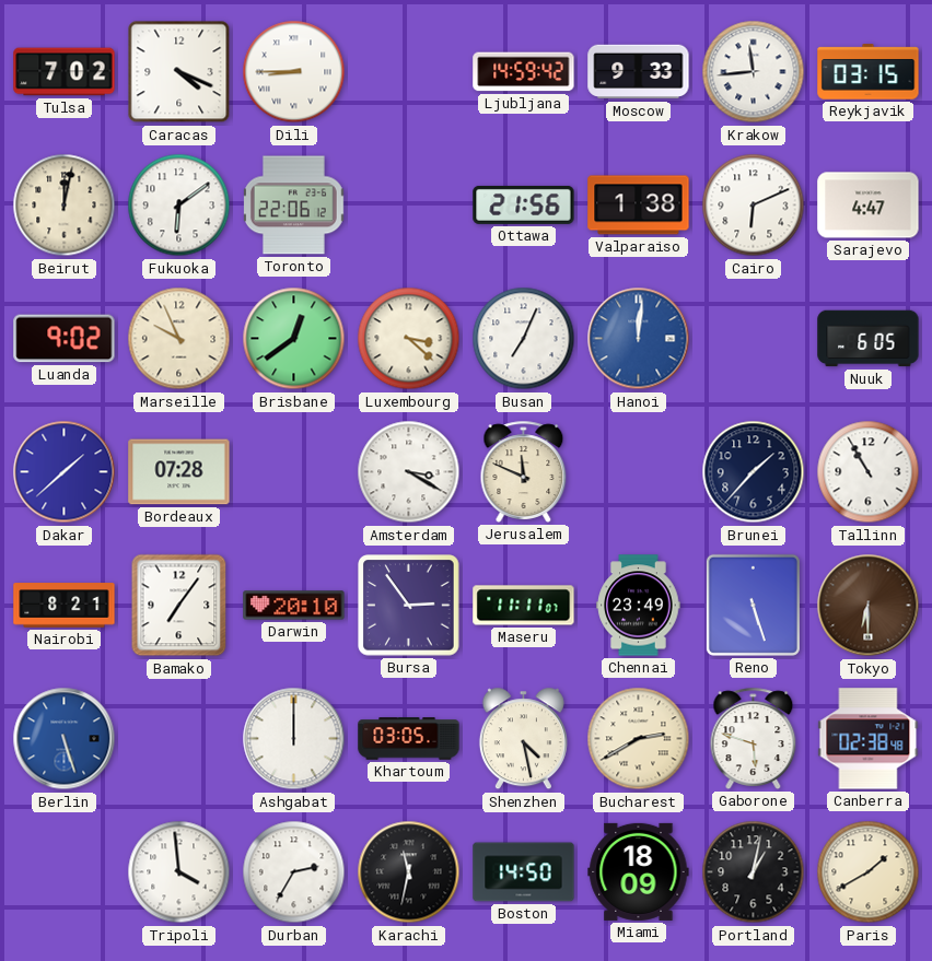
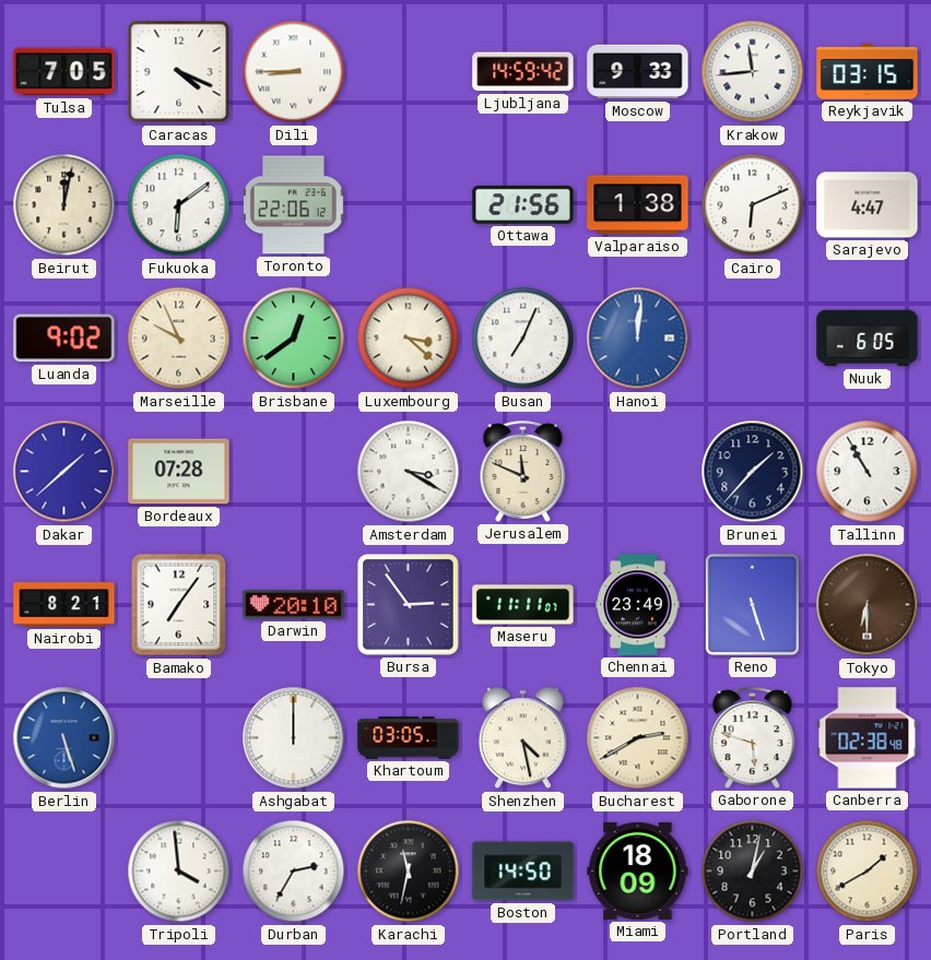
Tulsa: 7:02 -> 7:05
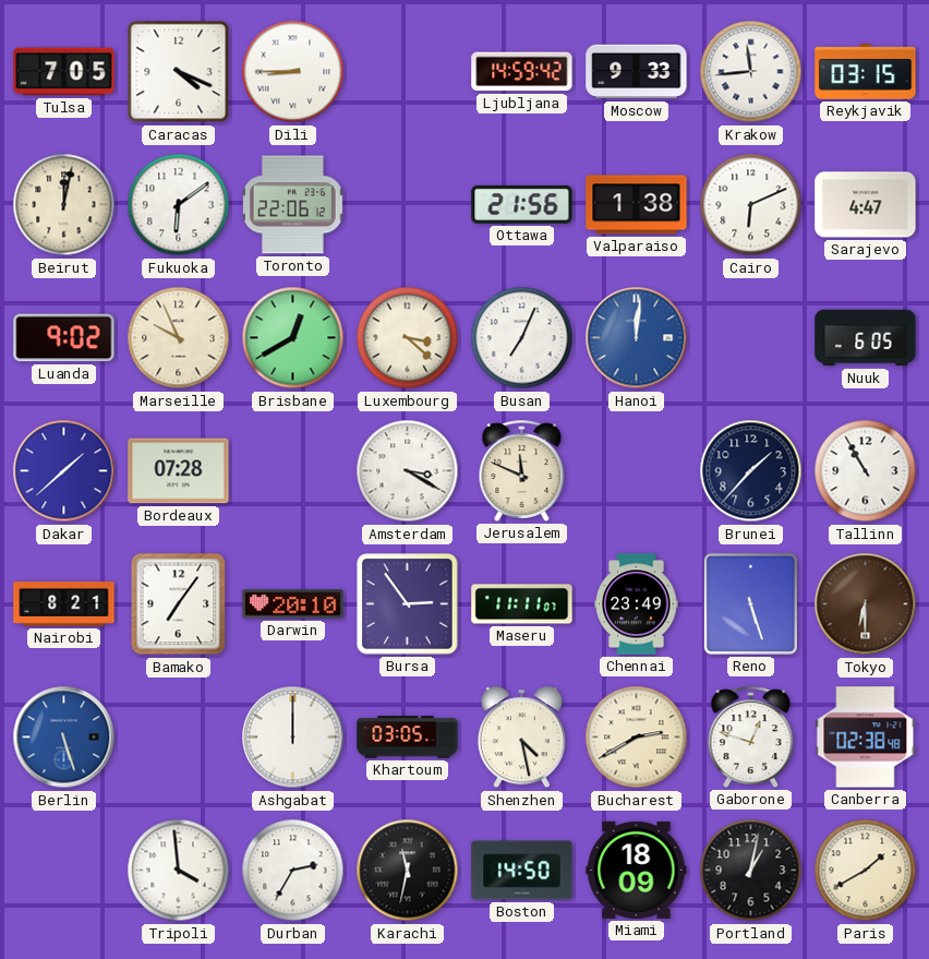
Brisbane: 12:39 -> 12:40
Gaborone: 5:48 -> 12:48
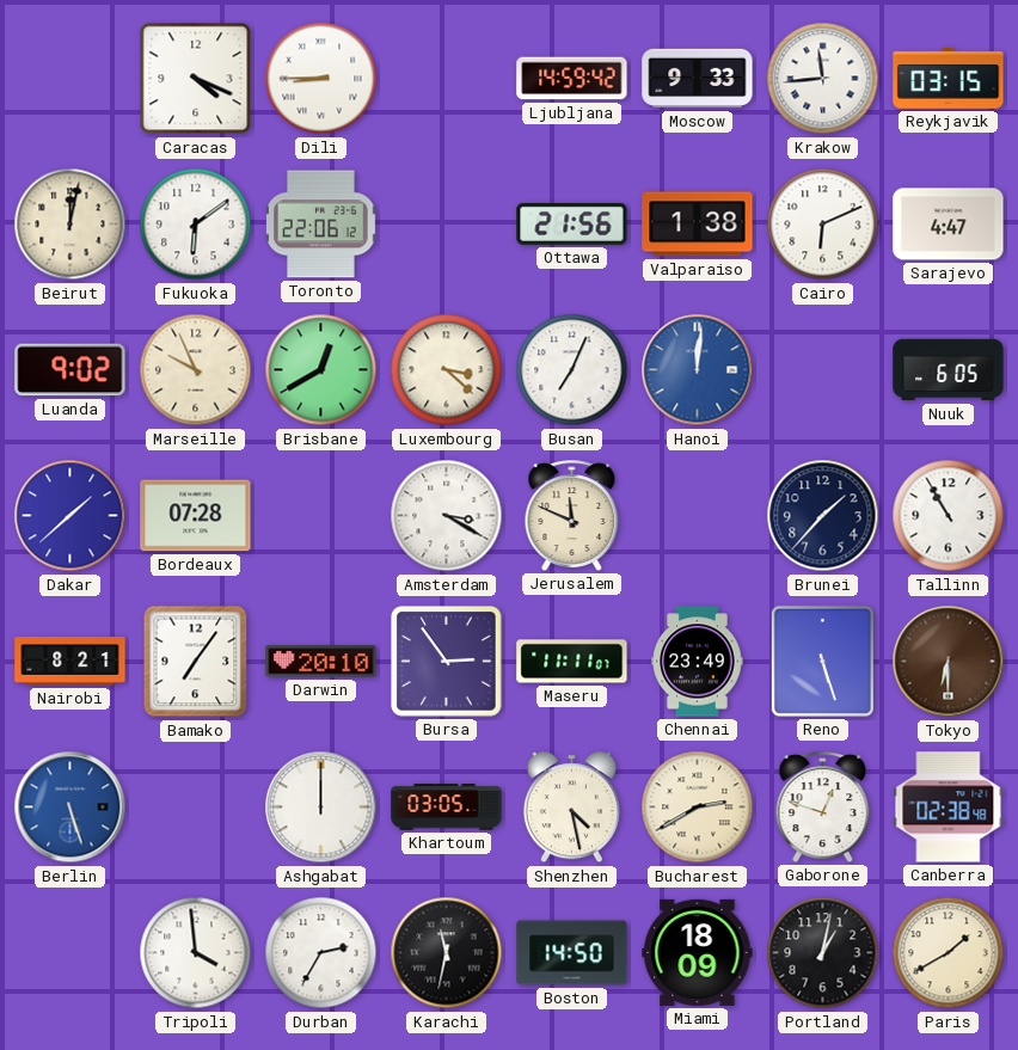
Tulsa: 7:05 -> none
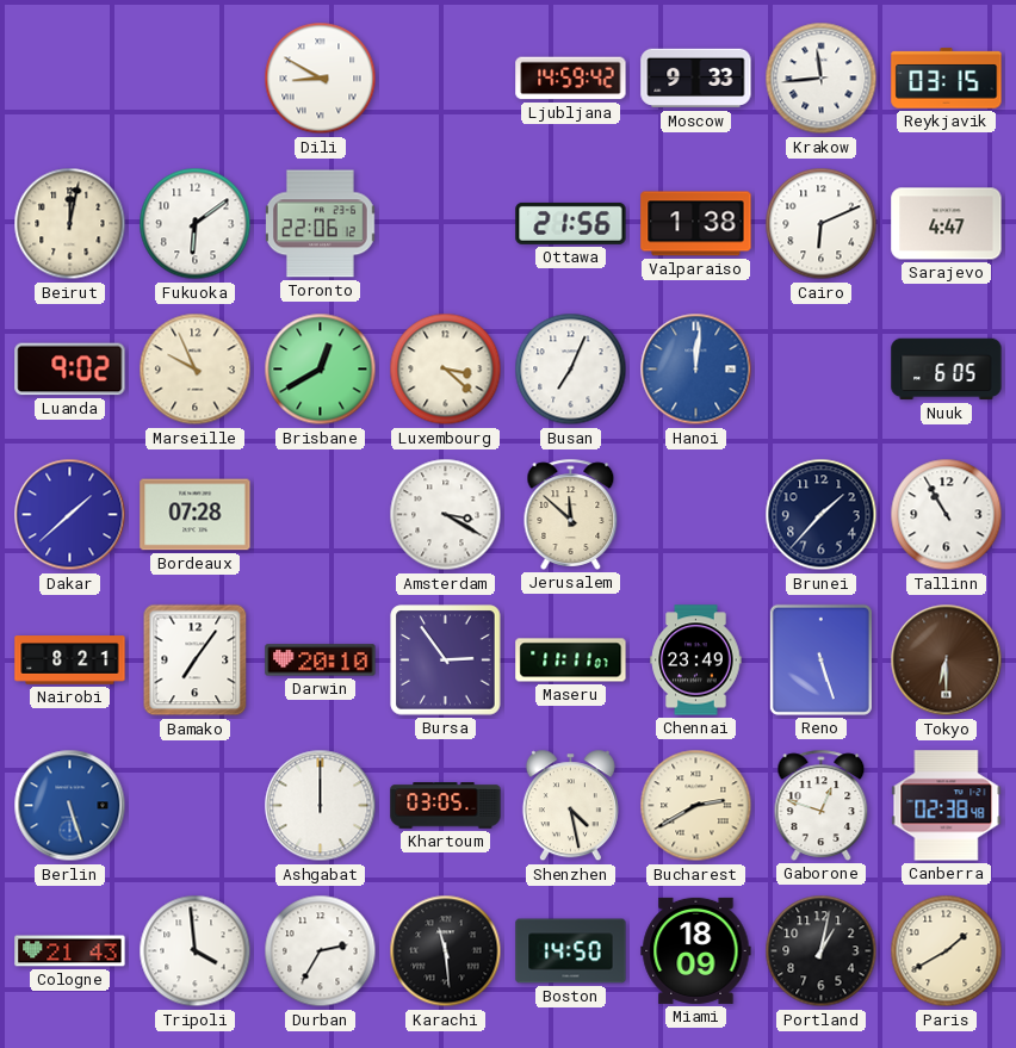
Caracas: 4:19 -> none
Dili: 8:45 -> 8:50
Jerusalem: 11:49 -> 11:52
Cologne: none -> 21:43
Karachi: 11:32 -> 11:29
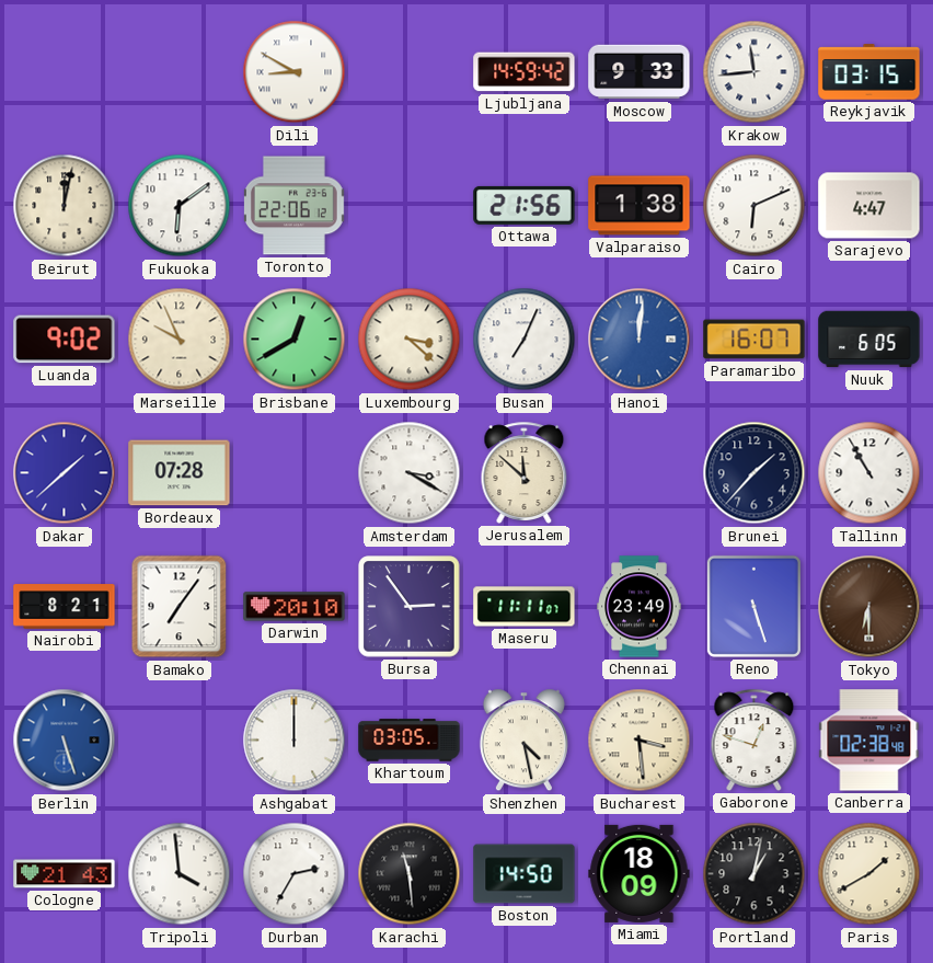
Paramaribo: none -> 16:07
Bucharest: 2:40 -> 3:29
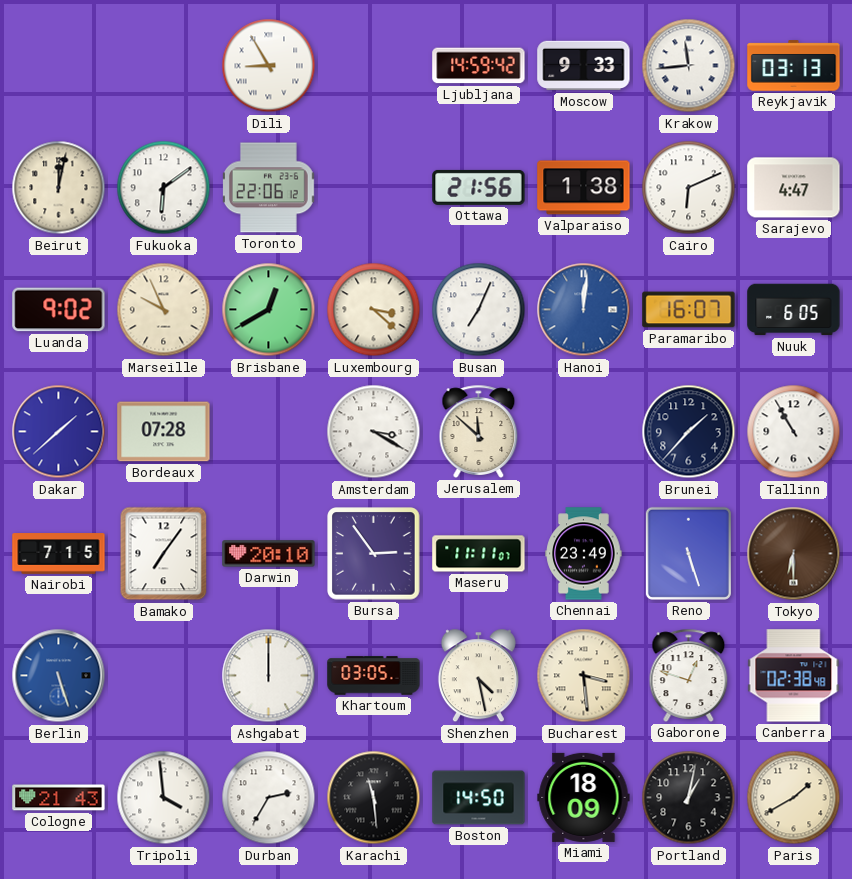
Dili: 8:50 -> 8:55
Reykjavik: 03:15 -> 03:13
Nairobi: 8:21 -> 7:15
